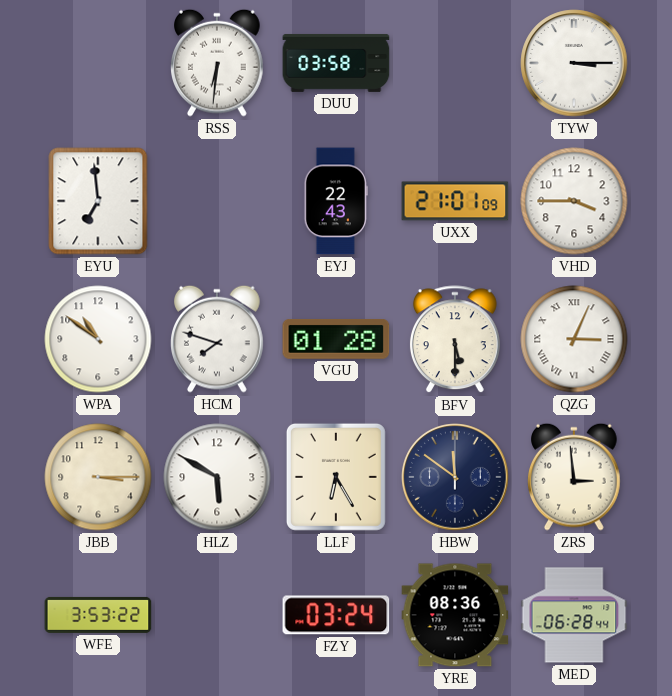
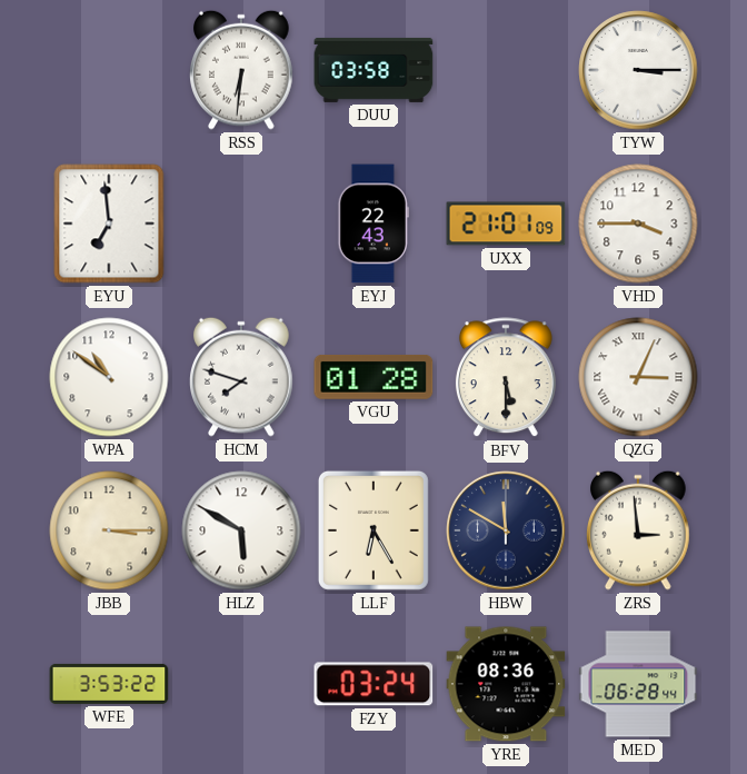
HBW: 11:51 -> 11:50
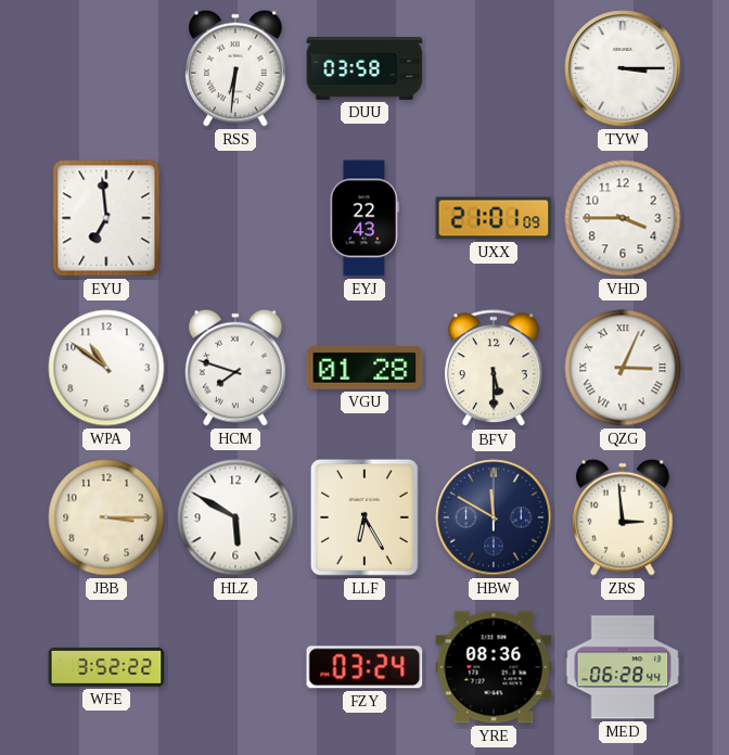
WFE: 3:53 -> 3:52
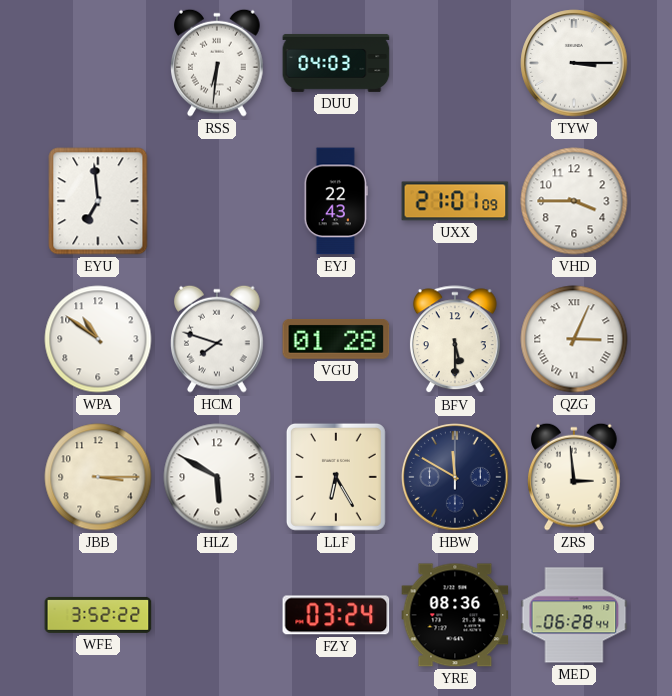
DUU: 03:58 -> 04:03
